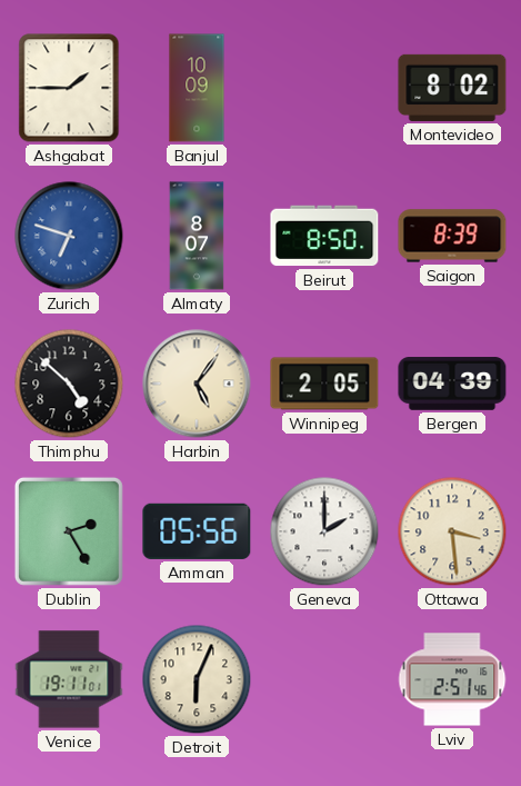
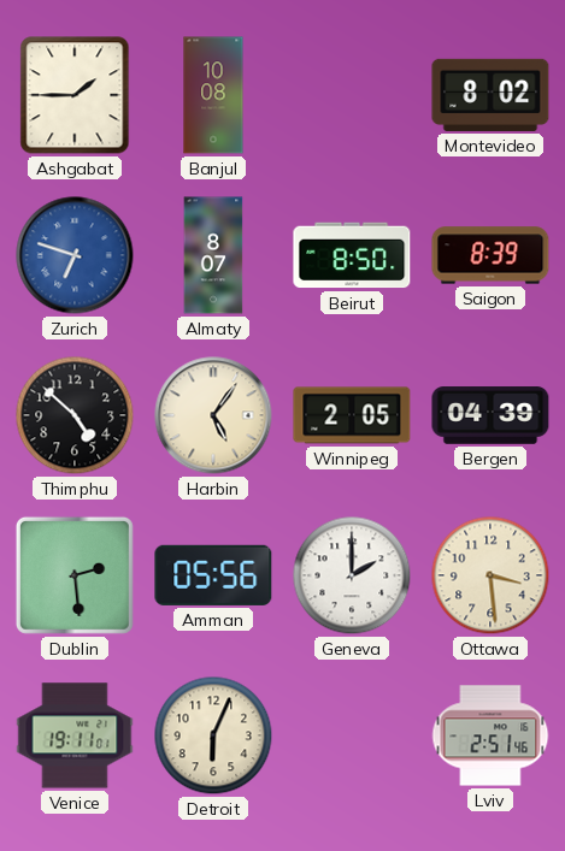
Banjul: 10:09 -> 10:08
Dublin: 2:25 -> 2:29
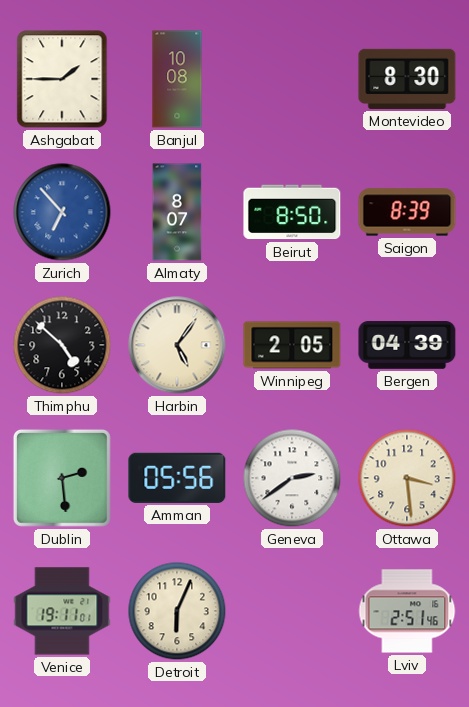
Montevideo: 8:02 -> 8:30
Zurich: 6:48 -> 6:53
Geneva: 2:00 -> 2:39
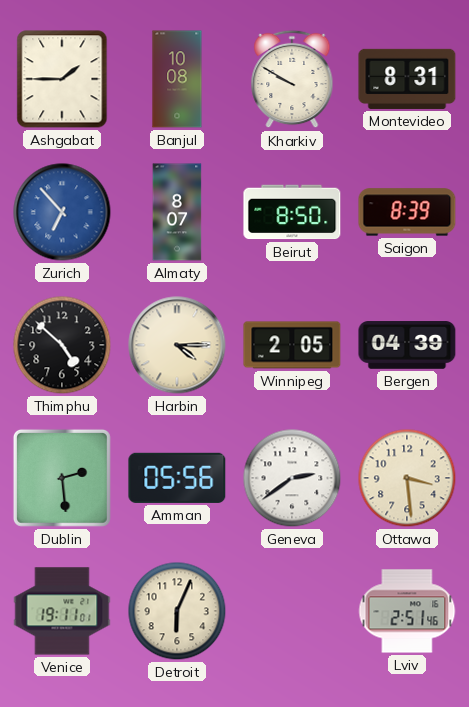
Kharkiv: none -> 9:50
Montevideo: 8:30 -> 8:31
Harbin: 5:06 -> 4:15
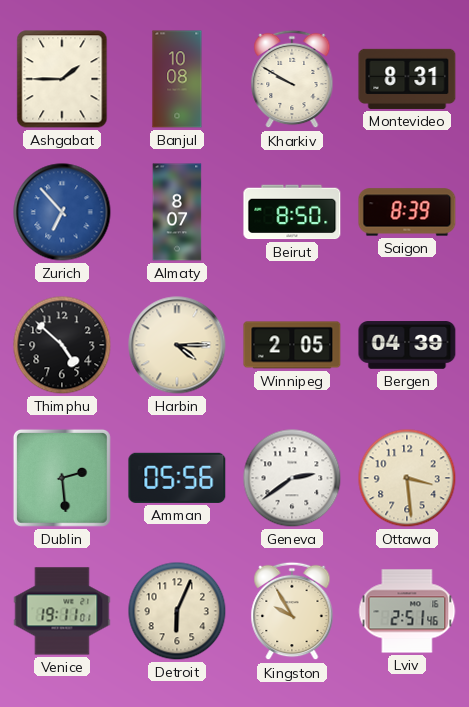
Kingston: none -> 9:55
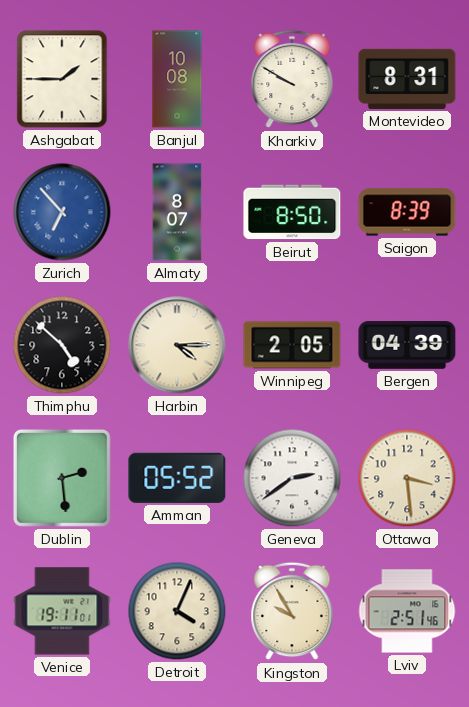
Amman: 05:56 -> 05:52
Detroit: 6:04 -> 4:04
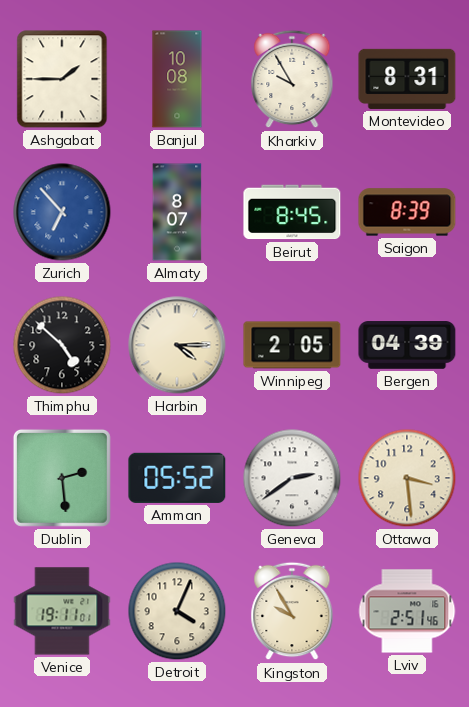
Kharkiv: 9:50 -> 9:55
Beirut: 8:50 -> 8:45
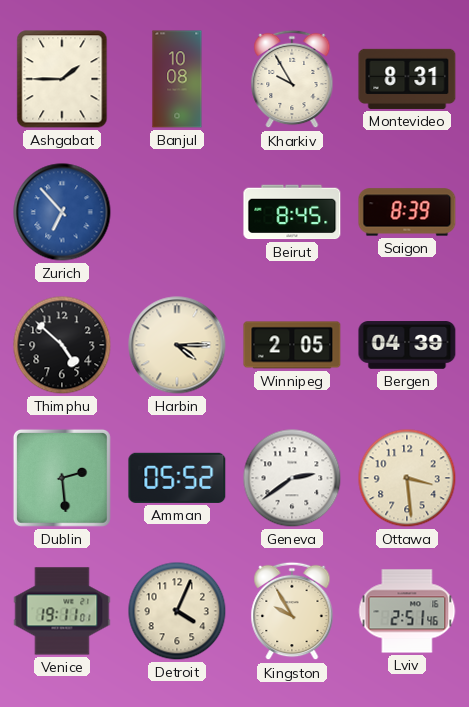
Almaty: 8:07 -> none
